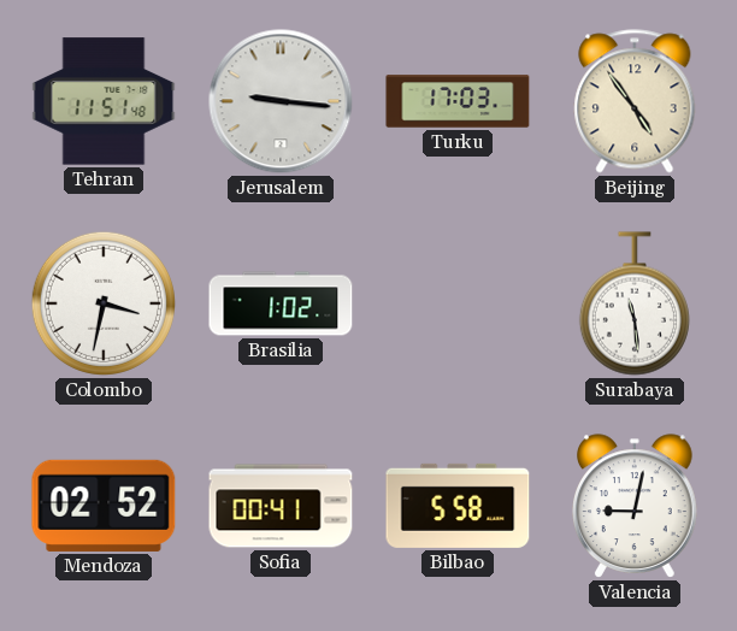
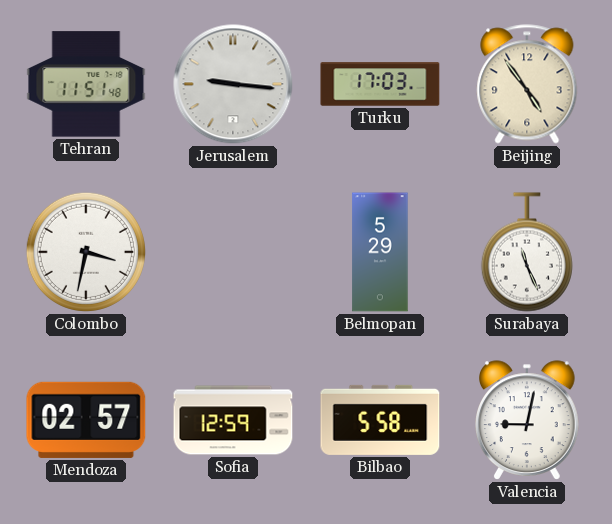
Brasilia: 1:02 -> none
Belmopan: none -> 5:29
Surabaya: 11:29 -> 11:26
Mendoza: 02:52 -> 02:57
Sofia: 00:41 -> 12:59
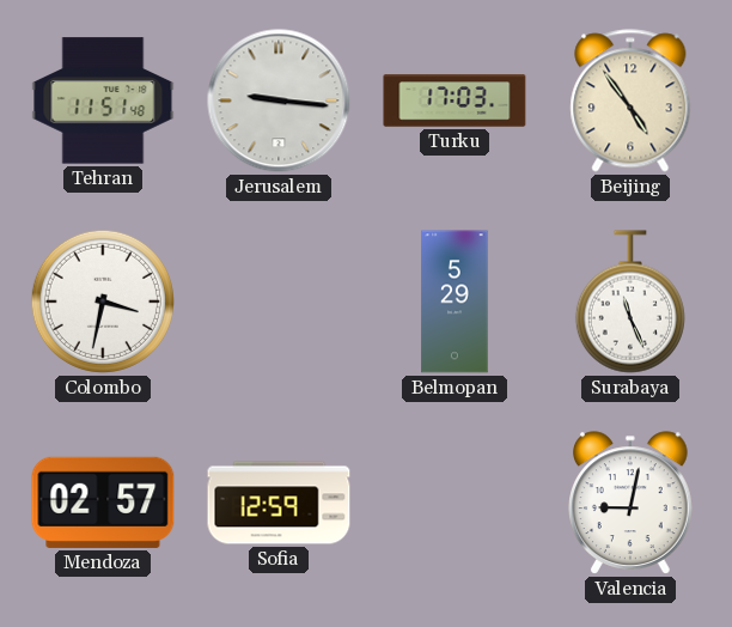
Bilbao: 5:58 -> none
